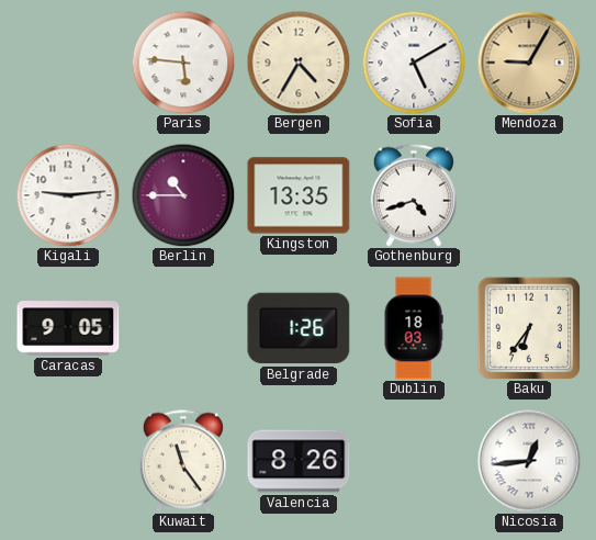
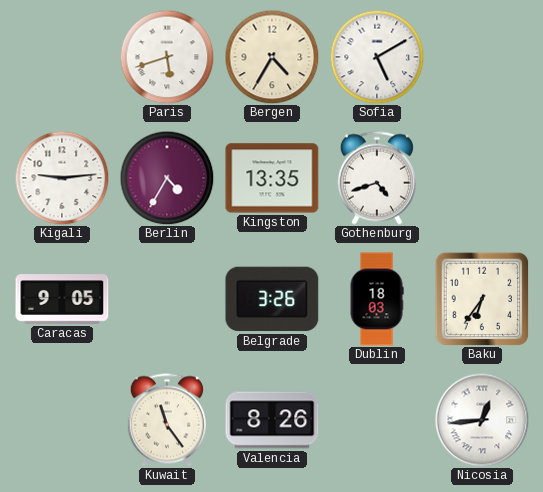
Paris: 5:46 -> 5:42
Mendoza: 9:05 -> none
Berlin: 10:45 -> 4:35
Belgrade: 1:26 -> 3:26
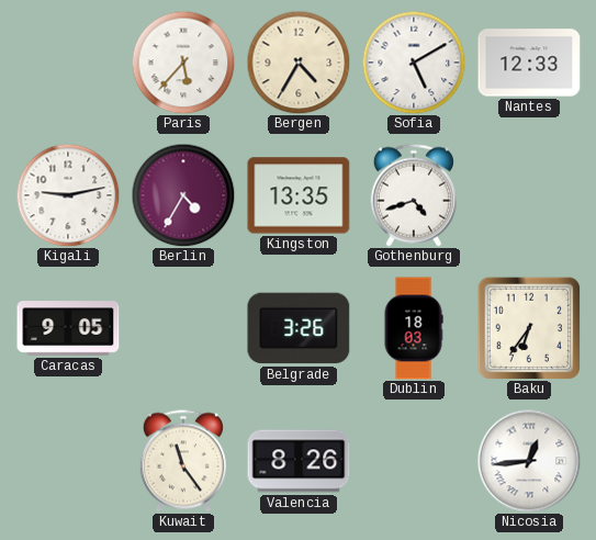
Paris: 5:42 -> 5:37
Nantes: none -> 12:33
Kigali: 9:14 -> 9:13
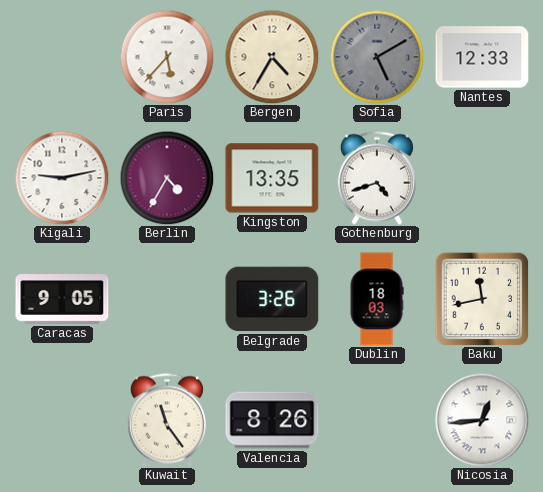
Sofia dial: white -> grey
Baku: 6:36 -> 11:43
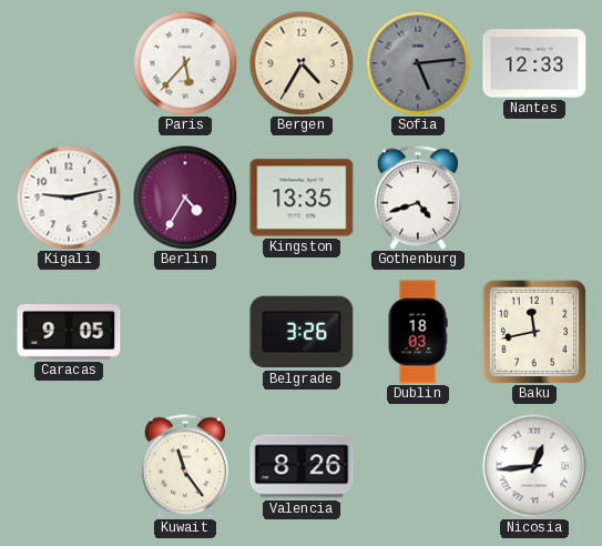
Sofia: 5:10 -> 5:14
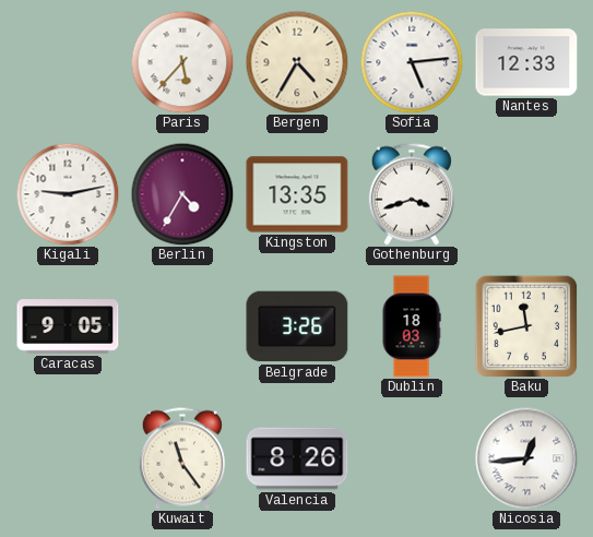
Sofia dial: grey -> white
Gothenburg: 4:42 -> 3:42
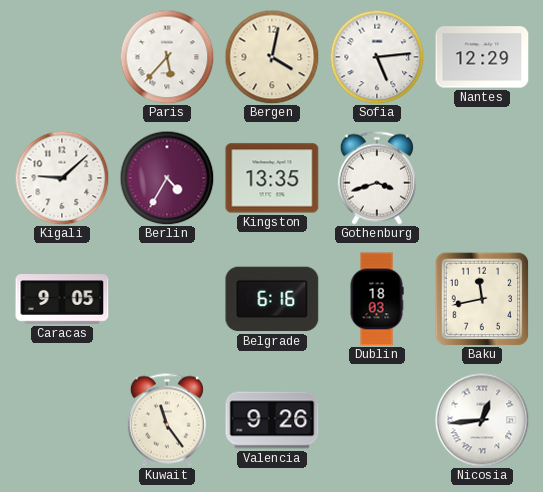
Bergen: 4:35 -> 4:02
Nantes: 12:33 -> 12:29
Kigali: 9:13 -> 9:08
Belgrade: 3:26 -> 6:16
Valencia: 8:26 -> 9:26
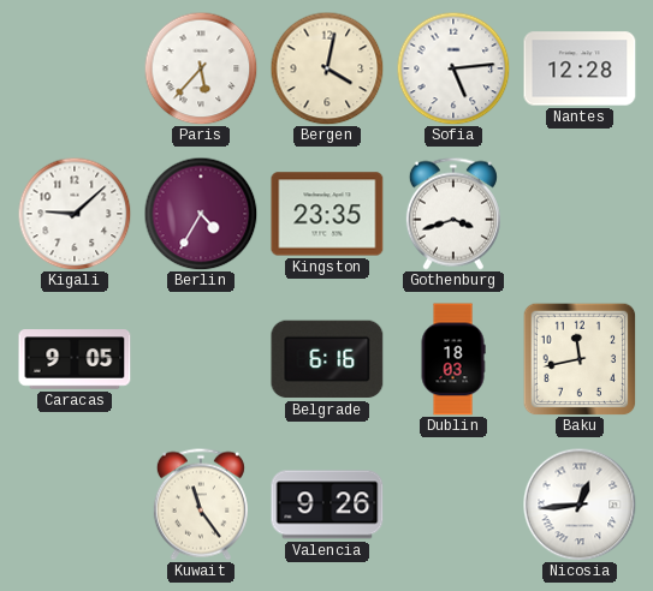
Nantes: 12:29 -> 12:28
Kingston: 13:35 -> 23:35
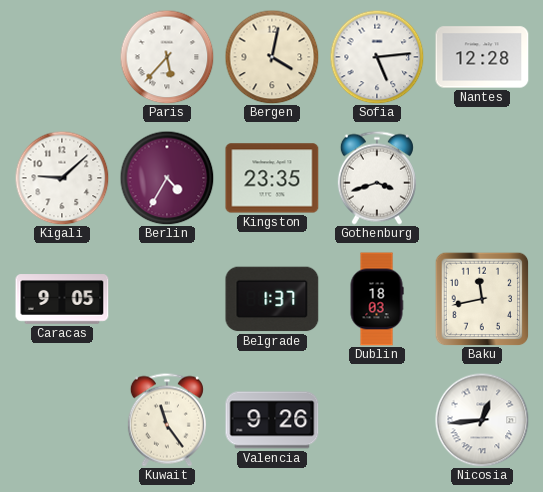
Belgrade: 6:16 -> 1:37
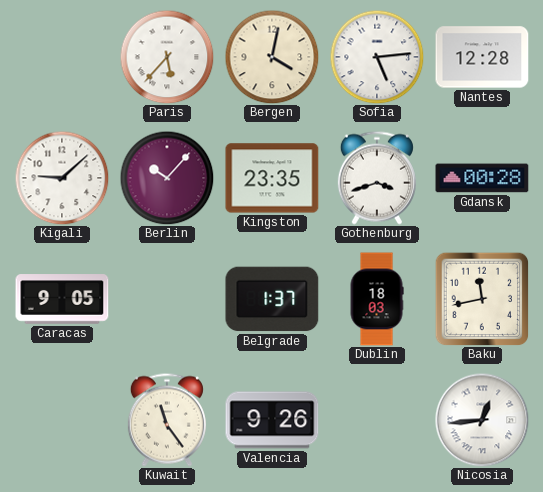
Berlin: 4:35 -> 10:07
Gdansk: none -> 00:28
